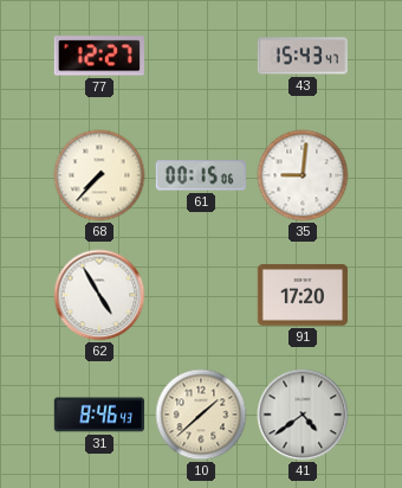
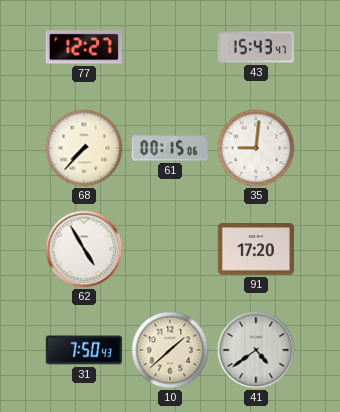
31: 8:46 -> 7:50
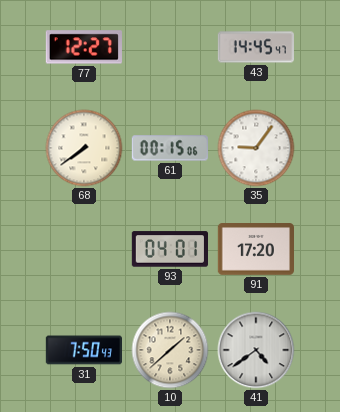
43: 15:43 -> 14:45
68: 7:37 -> 7:39
35: 9:01 -> 9:06
62: 4:55 -> none
93: none -> 04:01
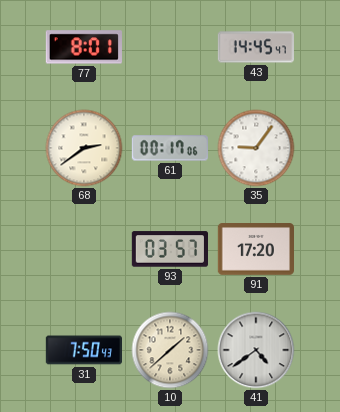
77: 12:27 -> 8:01
68: 7:39 -> 2:39
61: 00:15 -> 00:17
93: 04:01 -> 03:57
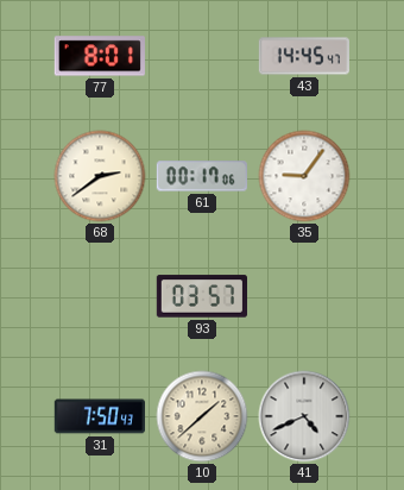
91: 17:20 -> none
41: 4:39 -> 4:41
